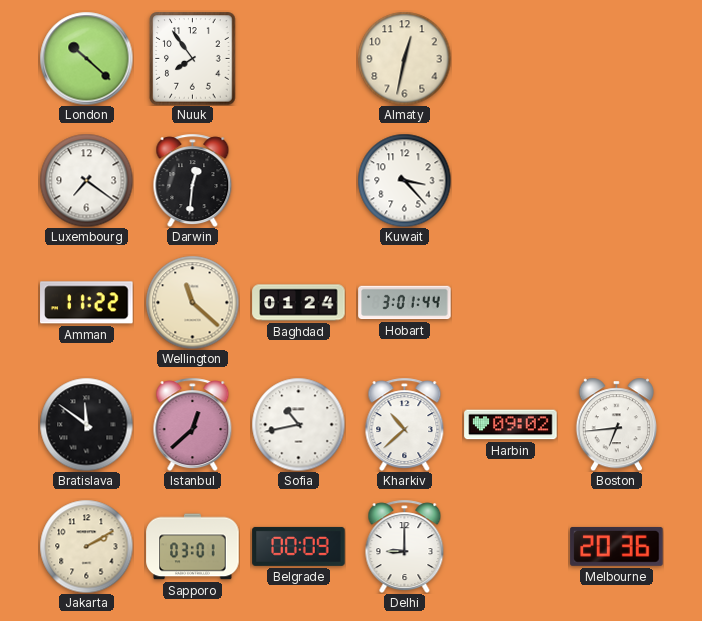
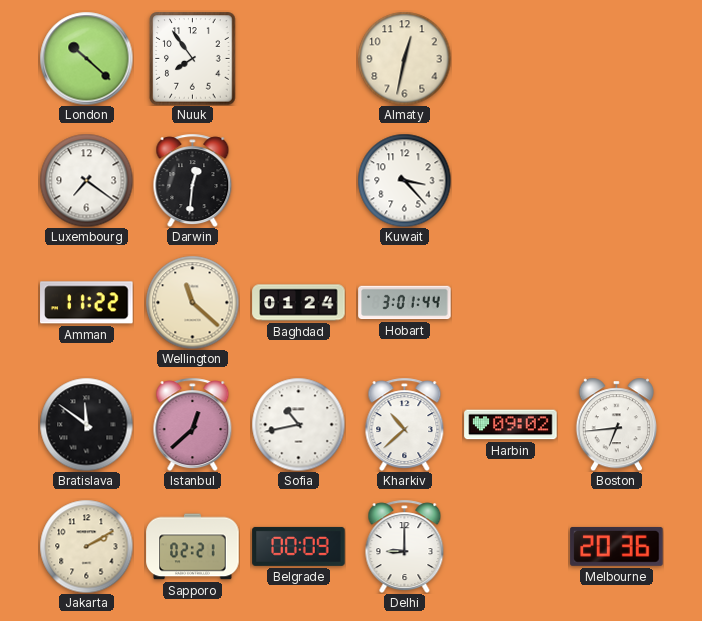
Sapporo: 03:01 -> 02:21
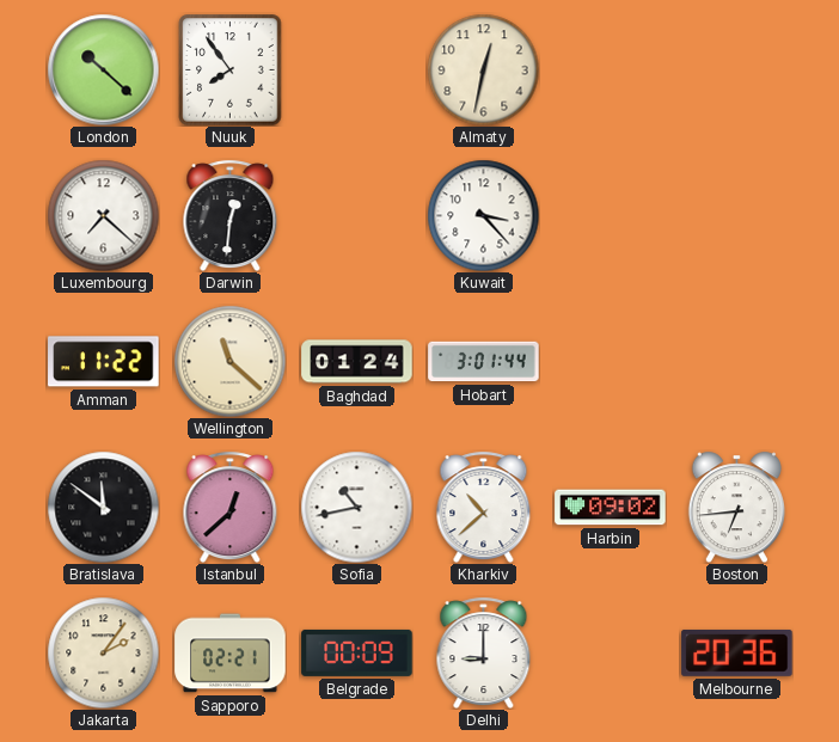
Luxembourg: 7:21 -> 7:22
Jakarta: 2:10 -> 2:06
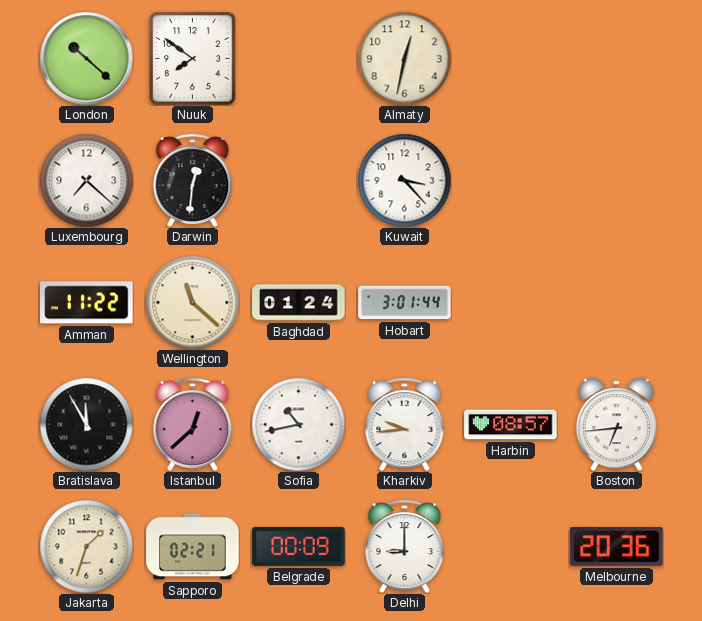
Nuuk: 7:54 -> 7:51
Bratislava: 11:51 -> 11:55
Kharkiv: 10:38 -> 9:44
Harbin: 09:02 -> 08:57
Jakarta: 2:06 -> 1:33
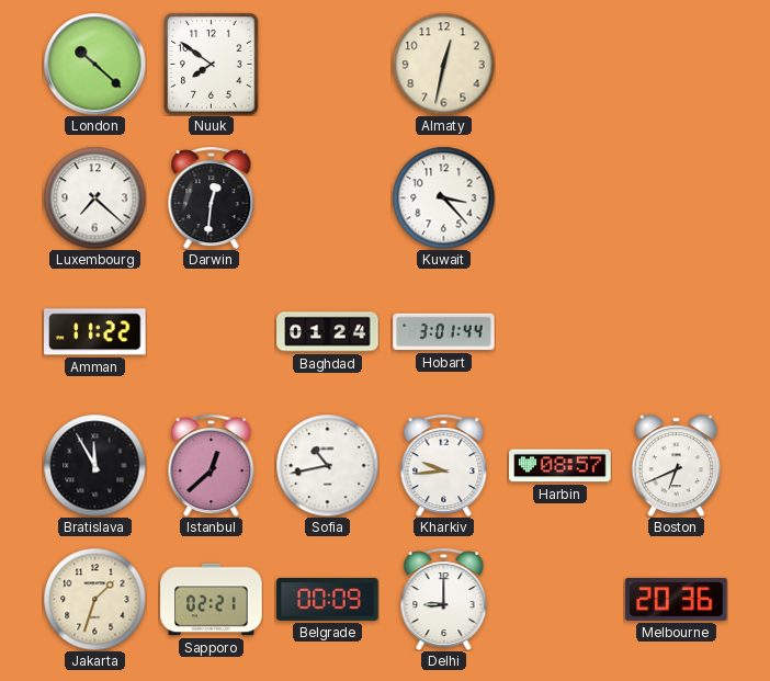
Wellington: 11:22 -> none
Boston: 6:44 -> 6:41
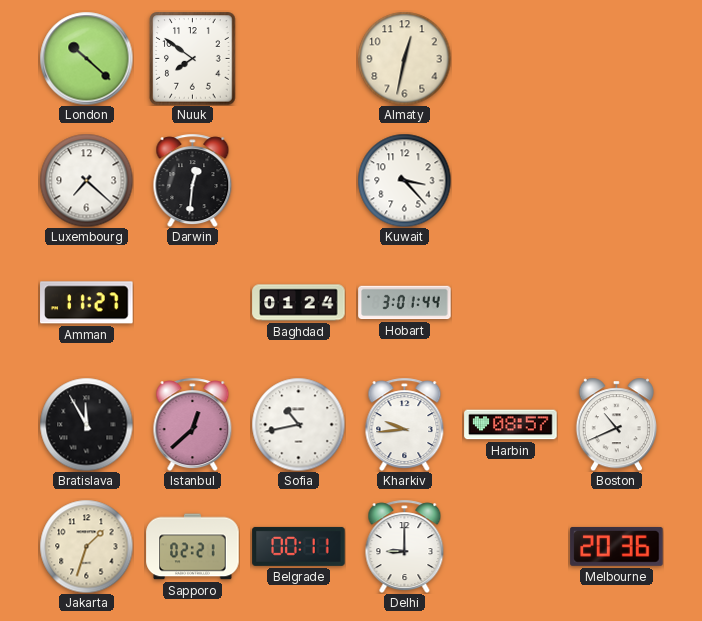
Amman: 11:22 -> 11:27
Boston: 6:41 -> 10:41
Belgrade: 00:09 -> 00:11
